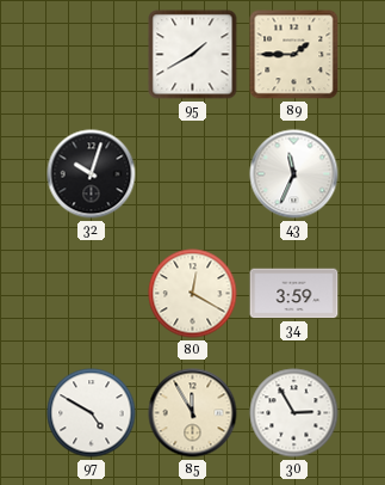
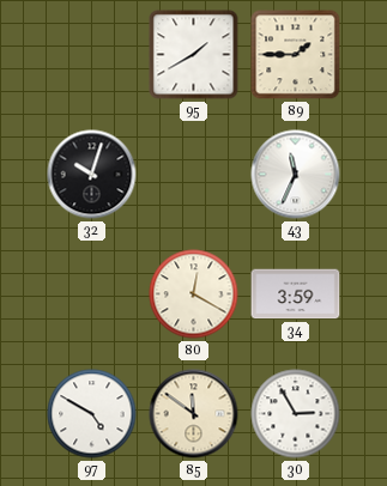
85: 11:55 -> 11:51
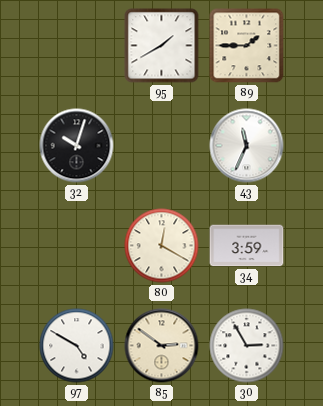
85: 11:51 -> 2:51
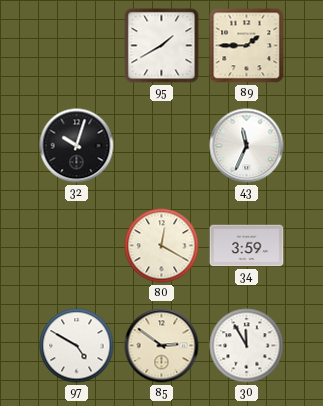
30: 2:55 -> 11:55
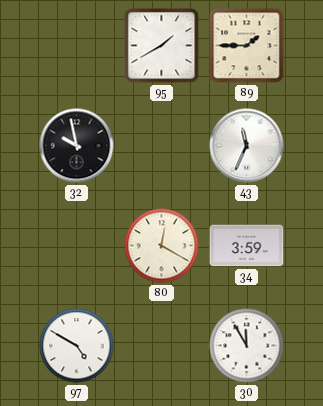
32: 10:03 -> 9:58
85: 2:51 -> none
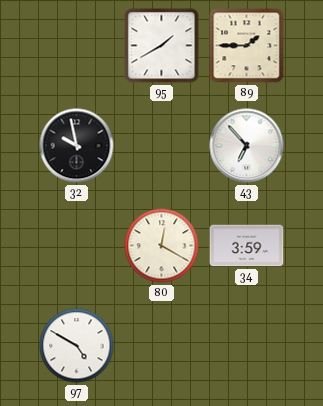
43: 11:34 -> 6:53
30: 11:55 -> none
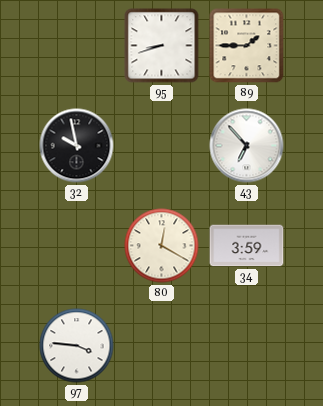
95: 1:40 -> 8:42
97: 4:50 -> 3:46
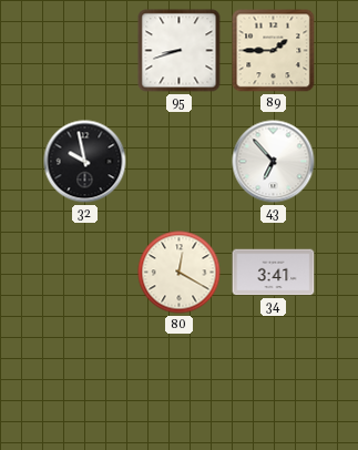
34: 3:59 -> 3:41
97: 3:46 -> none
